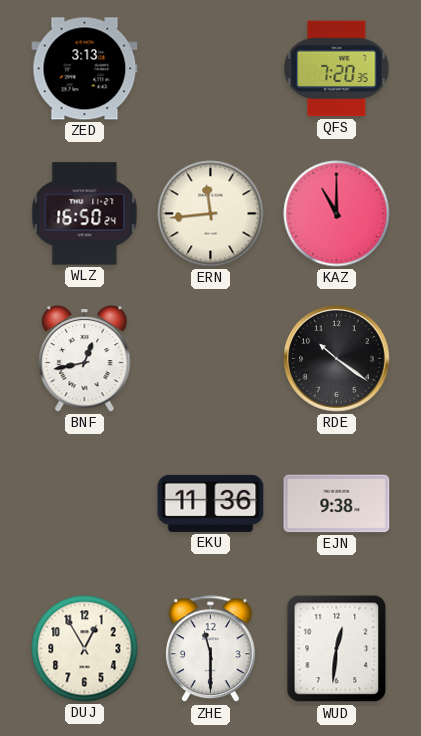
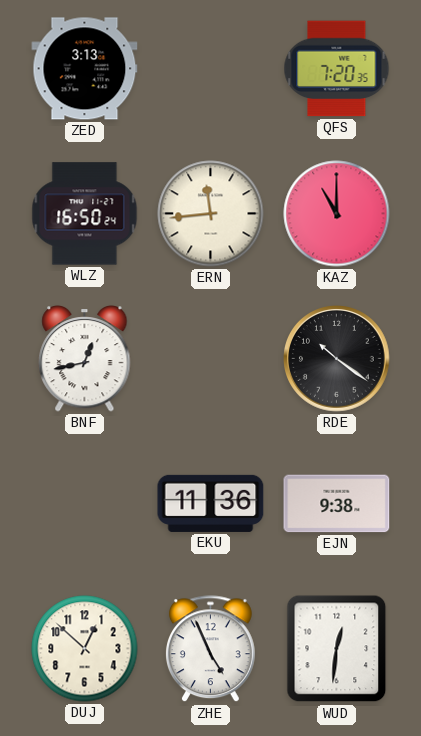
DUJ: 12:55 -> 12:52
ZHE: 11:30 -> 4:56
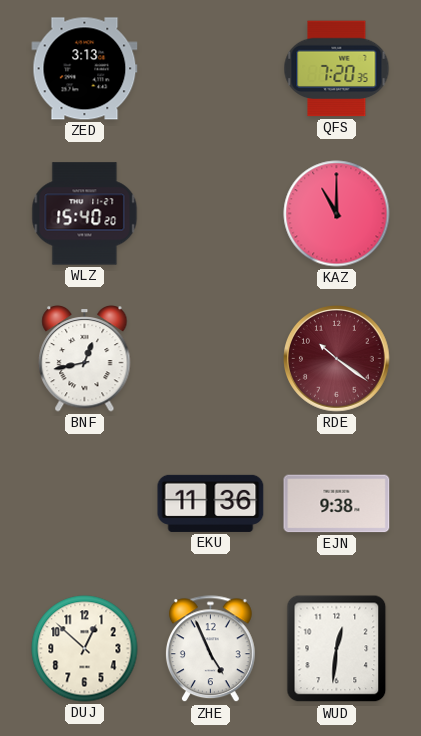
WLZ: 16:50 -> 15:40
ERN: 11:44 -> none
RDE dial: black -> burgundy
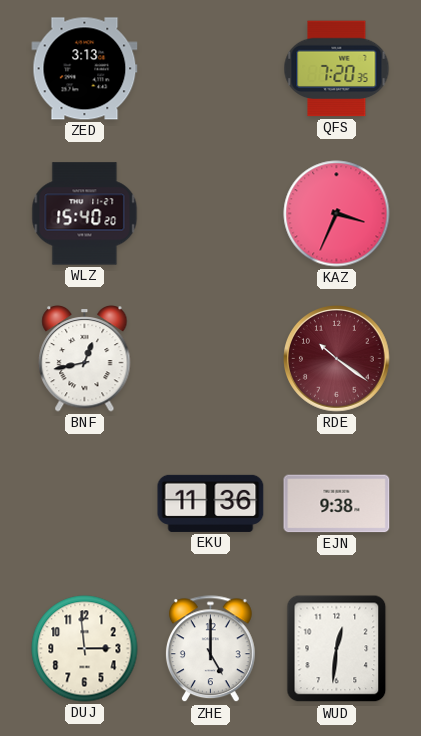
KAZ: 11:00 -> 3:34
DUJ: 12:52 -> 2:59
ZHE: 4:56 -> 5:00
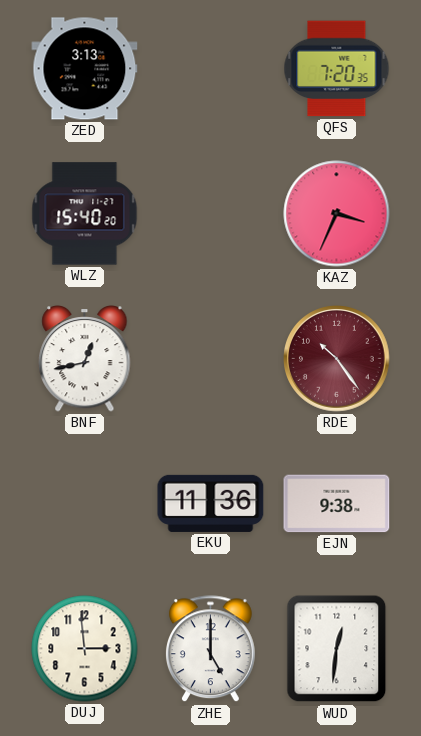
RDE: 10:21 -> 10:24
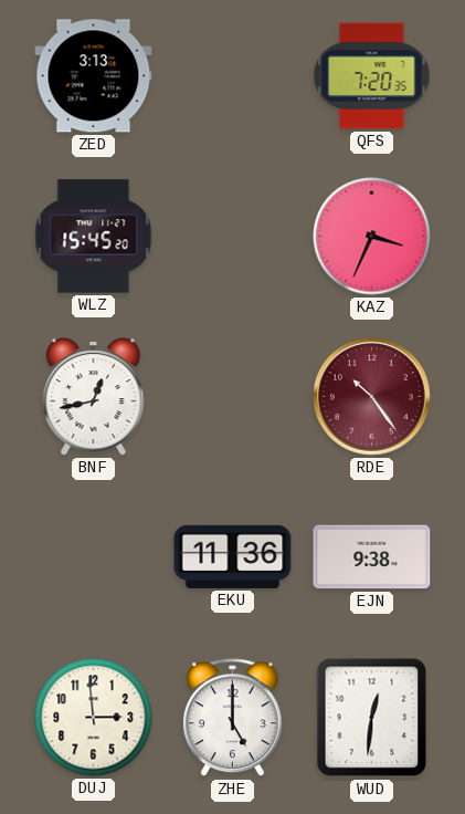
WLZ: 15:40 -> 15:45
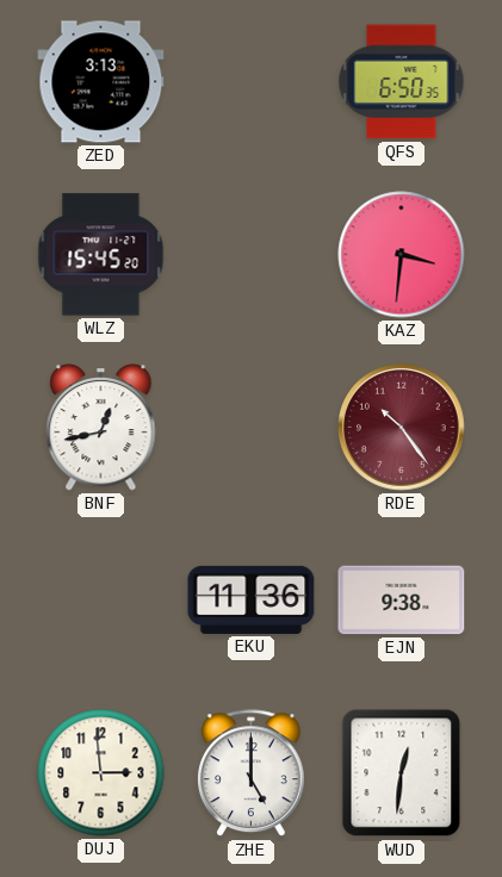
QFS: 7:20 -> 6:50
KAZ: 3:34 -> 3:31
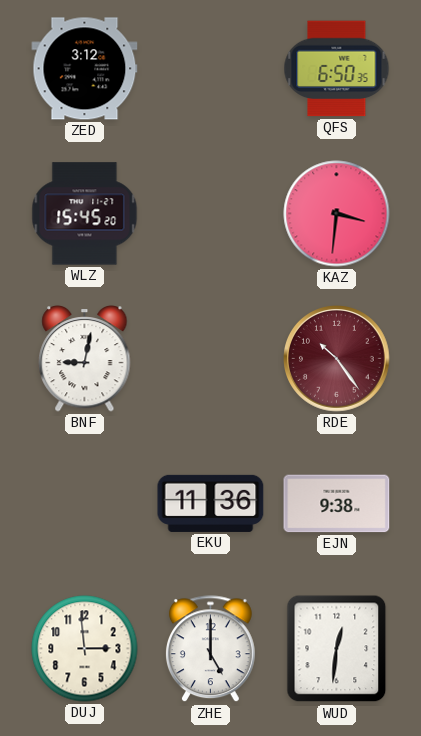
ZED: 3:13 -> 3:12
BNF: 12:43 -> 9:02
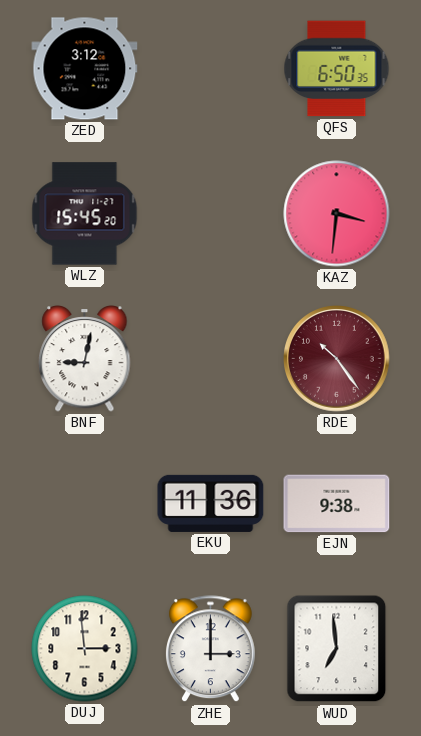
ZHE: 5:00 -> 3:00
WUD: 12:31 -> 6:59
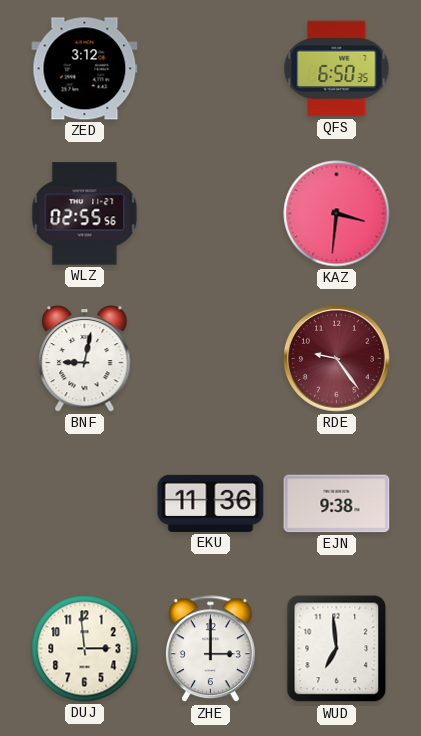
WLZ: 15:45 -> 02:55
RDE: 10:24 -> 9:24
